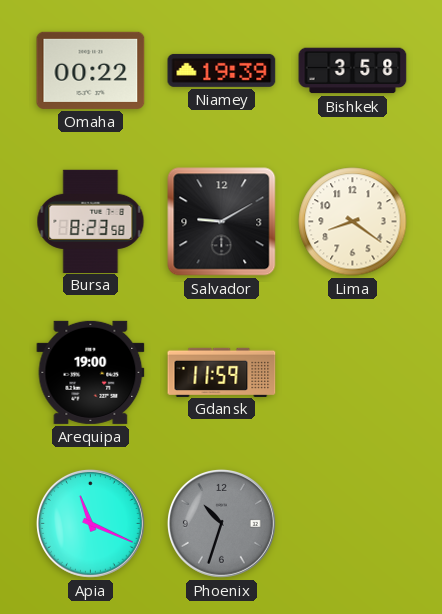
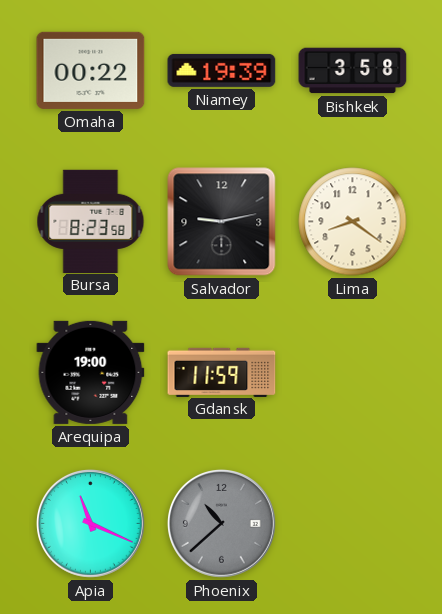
Salvador: 9:10 -> 9:13
Phoenix: 10:33 -> 10:38
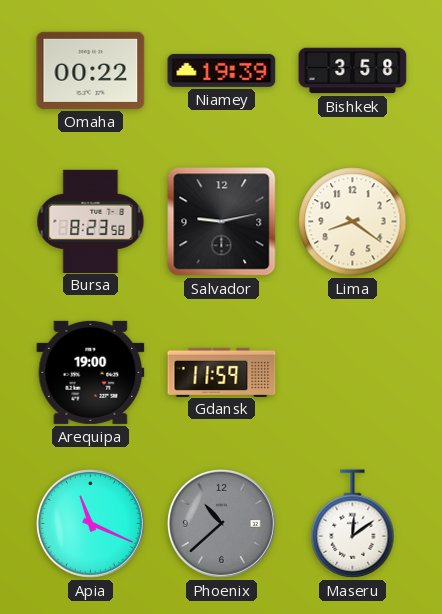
Maseru: none -> 12:09
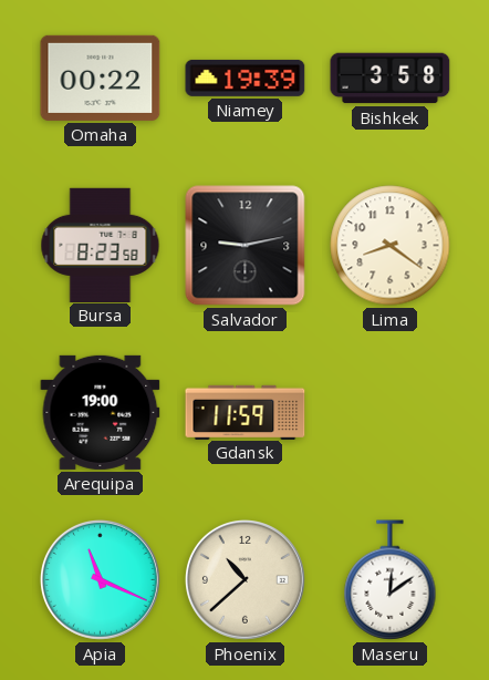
Phoenix dial: grey -> cream
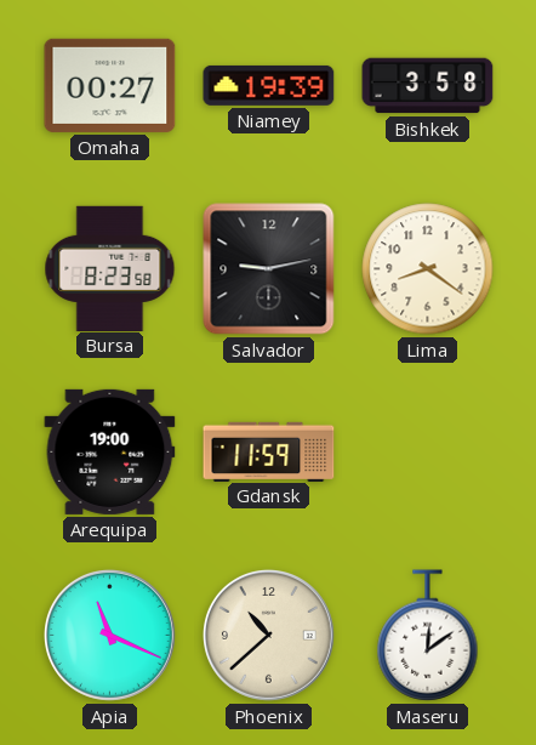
Omaha: 00:22 -> 00:27
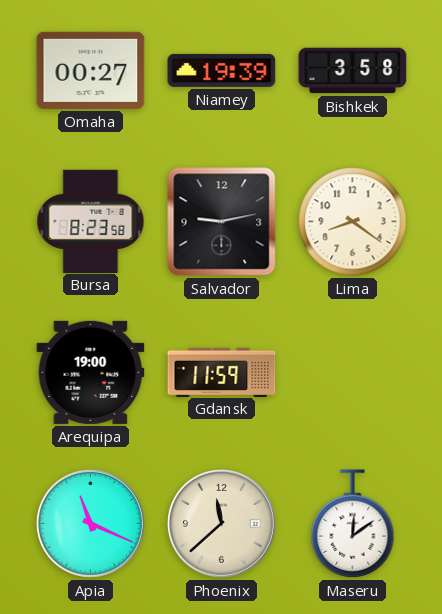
Phoenix: 10:38 -> 11:38
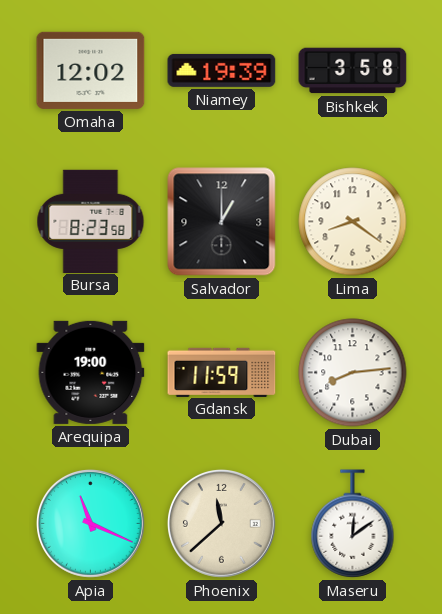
Omaha: 00:27 -> 12:02
Salvador: 9:13 -> 1:00
Dubai: none -> 8:14
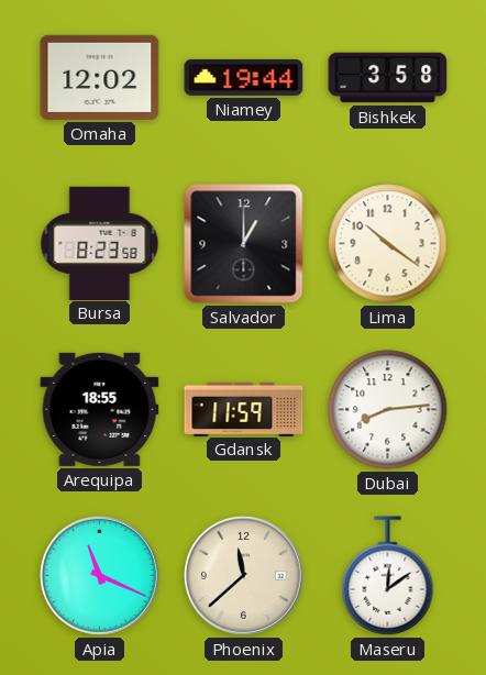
Niamey: 19:39 -> 19:44
Lima: 8:21 -> 10:21
Arequipa: 19:00 -> 18:55
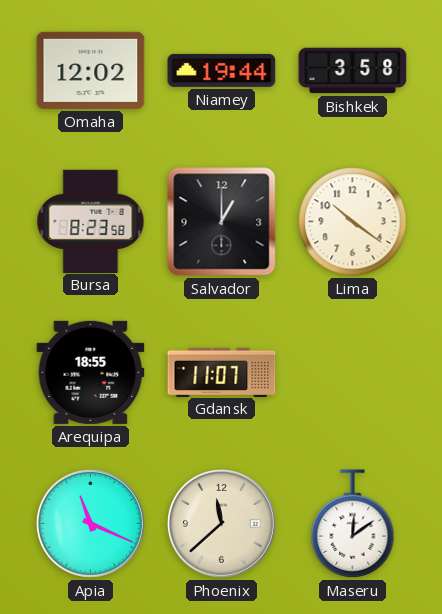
Gdansk: 11:59 -> 11:07
Dubai: 8:14 -> none
